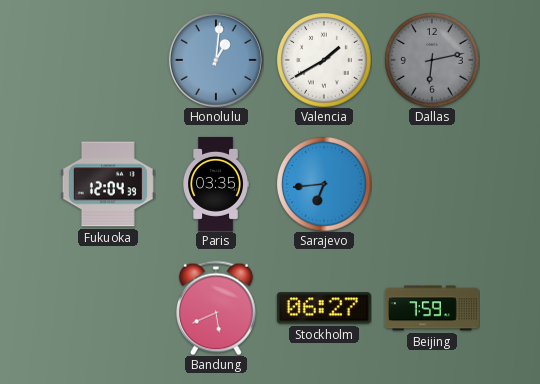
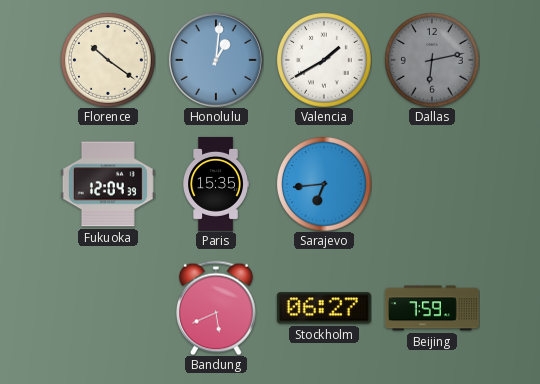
Florence: none -> 10:21
Paris: 03:35 -> 15:35
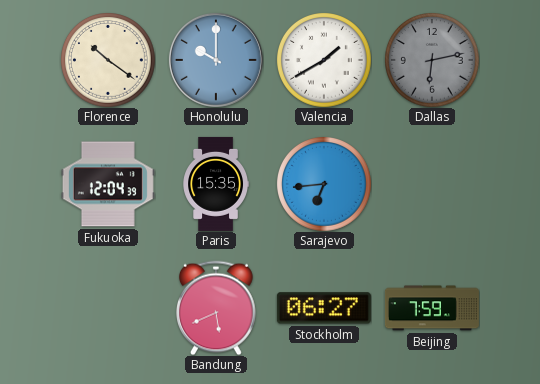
Honolulu: 1:01 -> 10:00
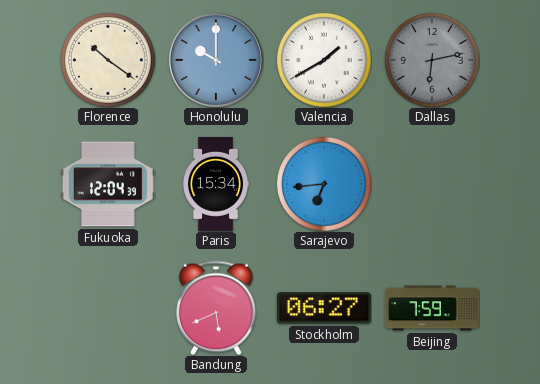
Paris: 15:35 -> 15:34
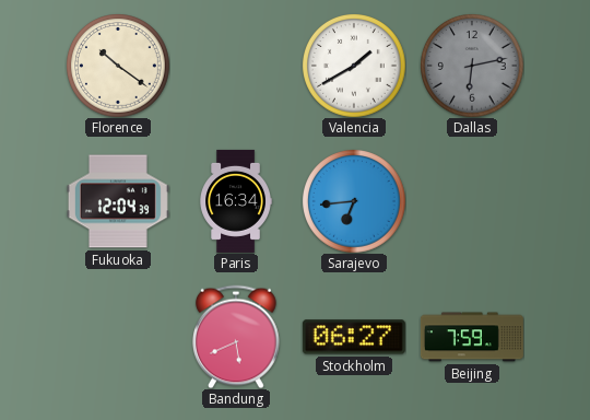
Honolulu: 10:00 -> none
Paris: 15:34 -> 16:34
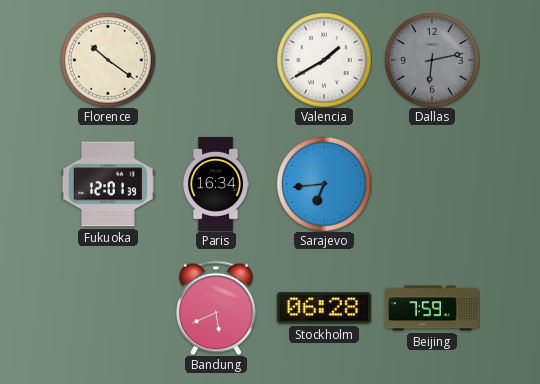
Fukuoka: 12:04 -> 12:01
Stockholm: 06:27 -> 06:28
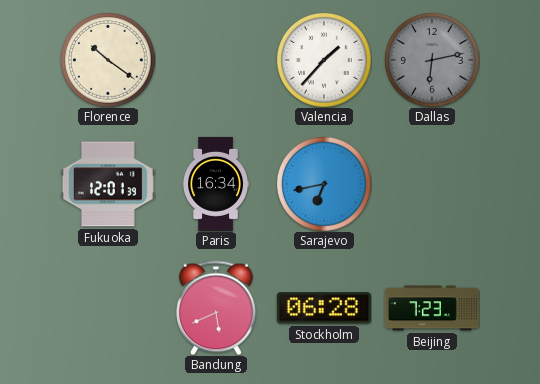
Valencia: 1:40 -> 1:37
Sarajevo: 6:44 -> 6:43
Beijing: 7:59 -> 7:23
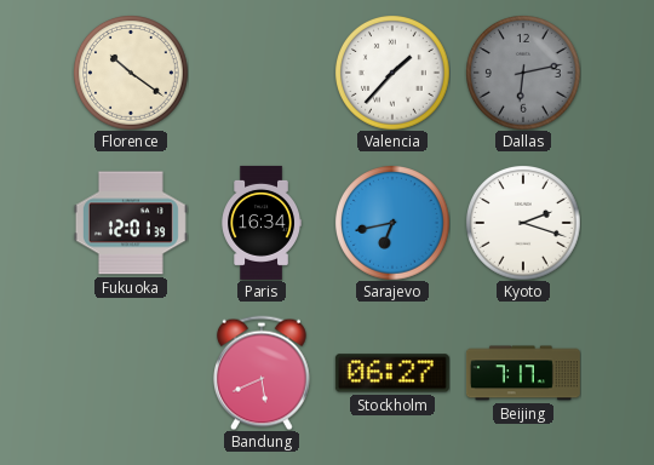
Kyoto: none -> 2:18
Stockholm: 06:28 -> 06:27
Beijing: 7:23 -> 7:17
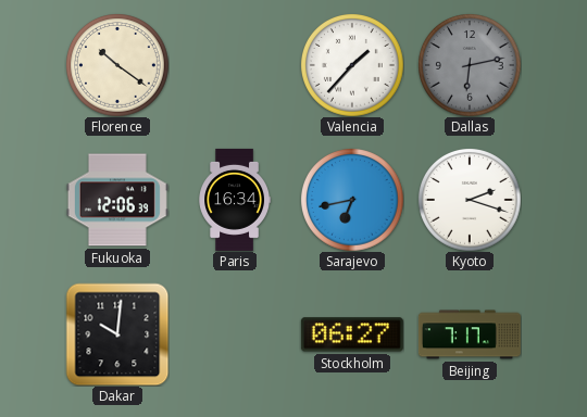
Fukuoka: 12:01 -> 12:06
Dakar: none -> 10:01
Bandung: 5:41 -> none
